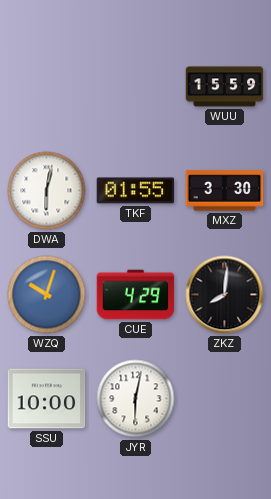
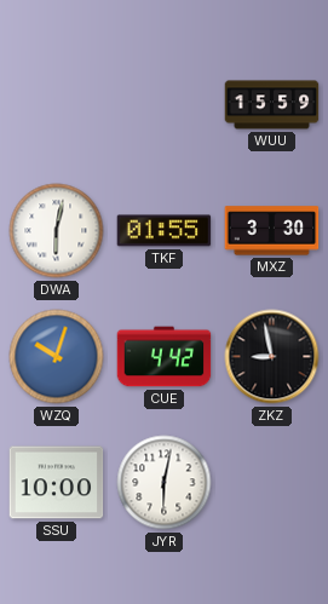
CUE: 4:29 -> 4:42
ZKZ: 8:01 -> 8:58
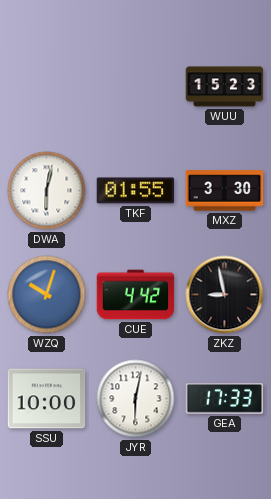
WUU: 15:59 -> 15:23
GEA: none -> 17:33
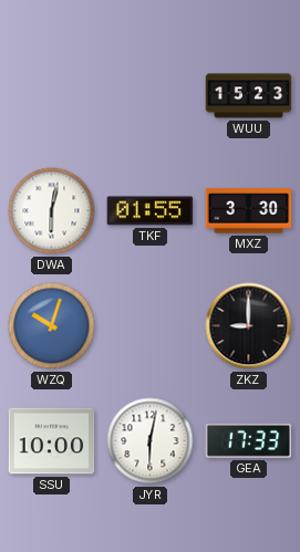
CUE: 4:42 -> none
ZKZ: 8:58 -> 9:00
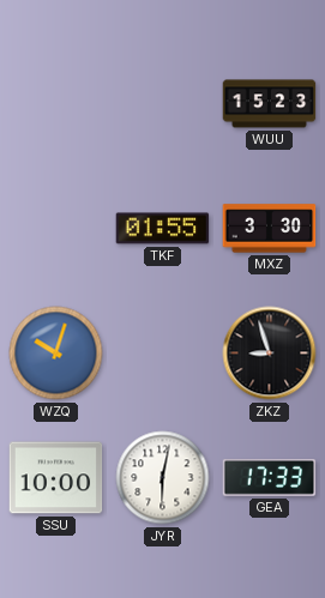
DWA: 6:02 -> none
ZKZ: 9:00 -> 8:57
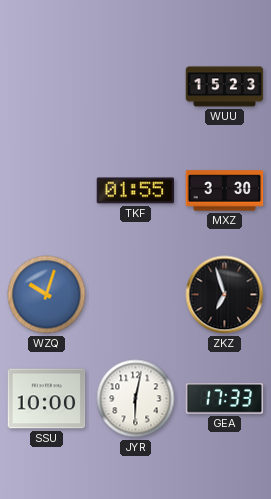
ZKZ: 8:57 -> 6:57
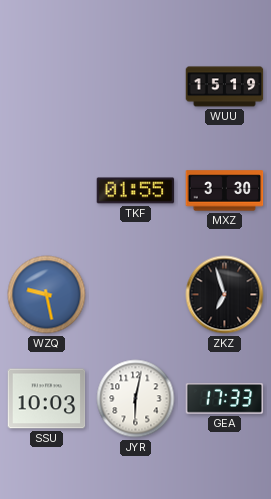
WUU: 15:23 -> 15:19
WZQ: 10:03 -> 9:28
SSU: 10:00 -> 10:03
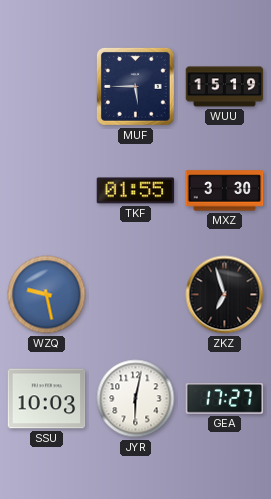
MUF: none -> 5:45
GEA: 17:33 -> 17:27
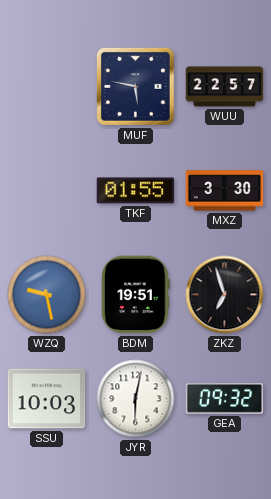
MUF: 5:45 -> 5:47
WUU: 15:19 -> 22:57
BDM: none -> 19:51
GEA: 17:27 -> 09:32
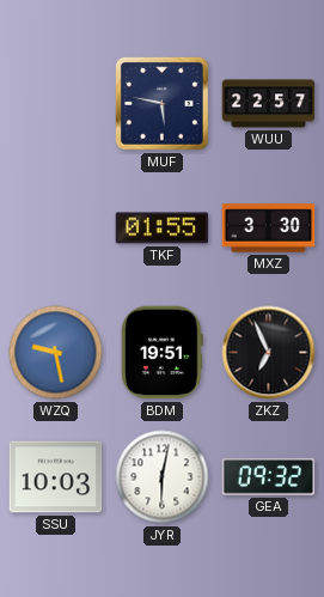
ZKZ: 6:57 -> 6:56
